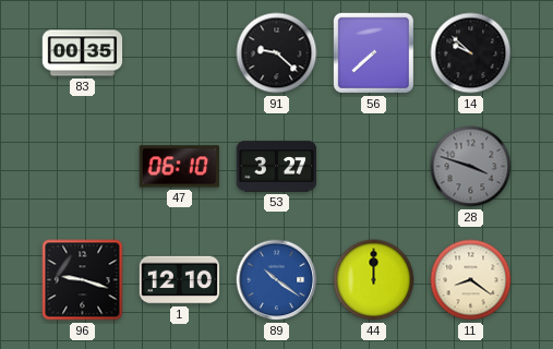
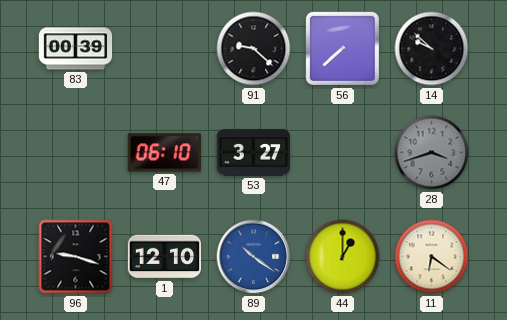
83: 00:35 -> 00:39
28: 3:48 -> 3:42
44: 12:00 -> 1:00
11: 8:21 -> 6:21
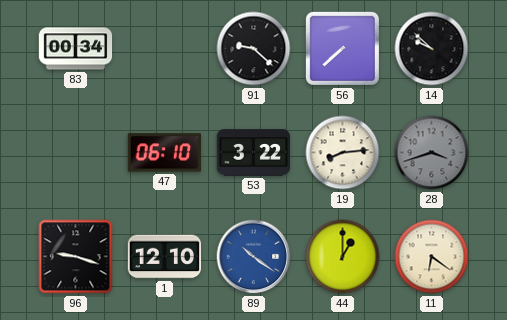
83: 00:39 -> 00:34
53: 3:27 -> 3:22
19: none -> 8:14
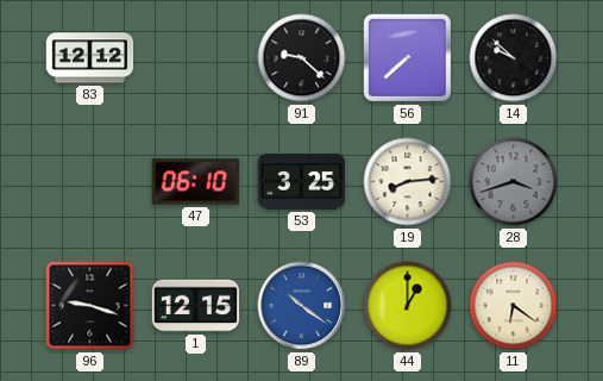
83: 00:34 -> 12:12
53: 3:22 -> 3:25
1: 12:10 -> 12:15
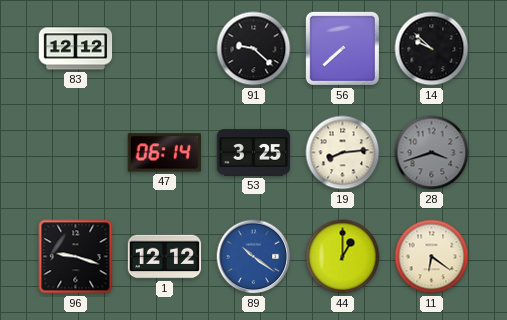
47: 06:10 -> 06:14
1: 12:15 -> 12:12
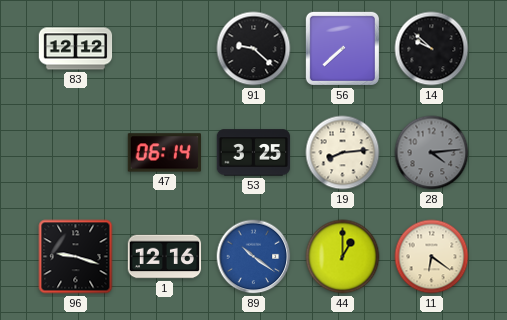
28: 3:42 -> 4:14
1: 12:12 -> 12:16
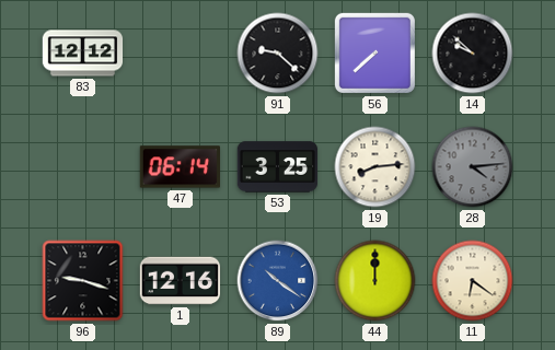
44: 1:00 -> 12:00
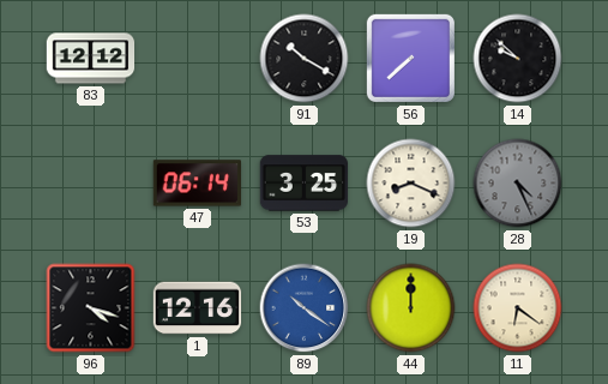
91: 9:22 -> 10:20
19: 8:14 -> 8:19
28: 4:14 -> 4:26
96: 9:18 -> 4:18
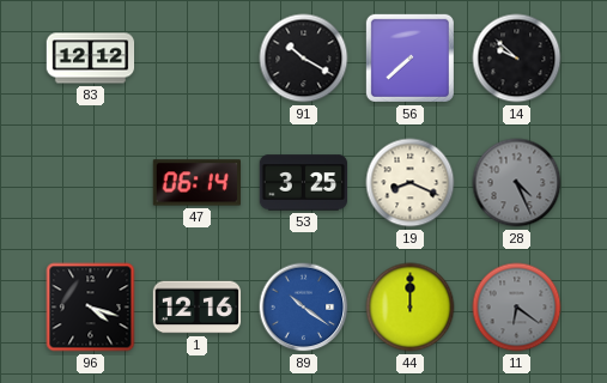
11 dial: cream -> grey
